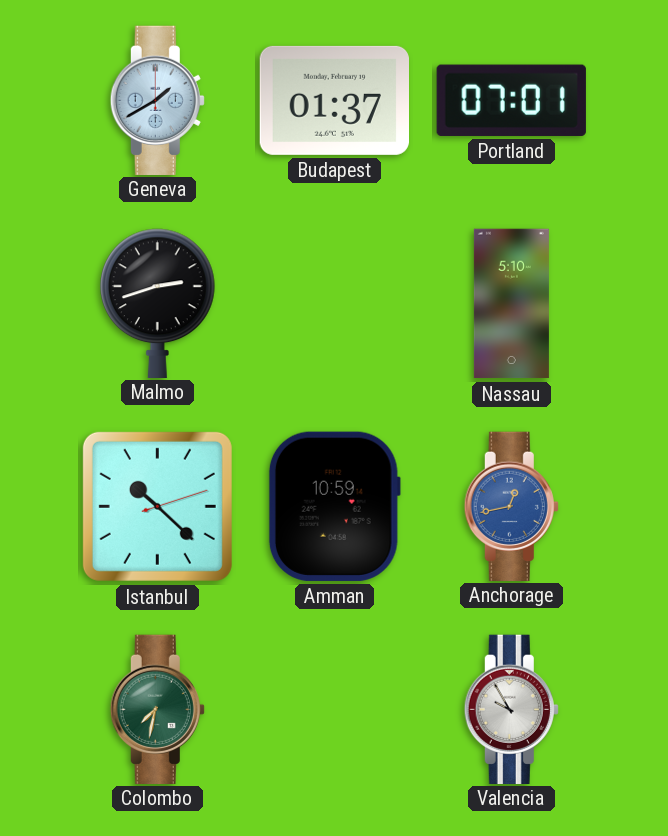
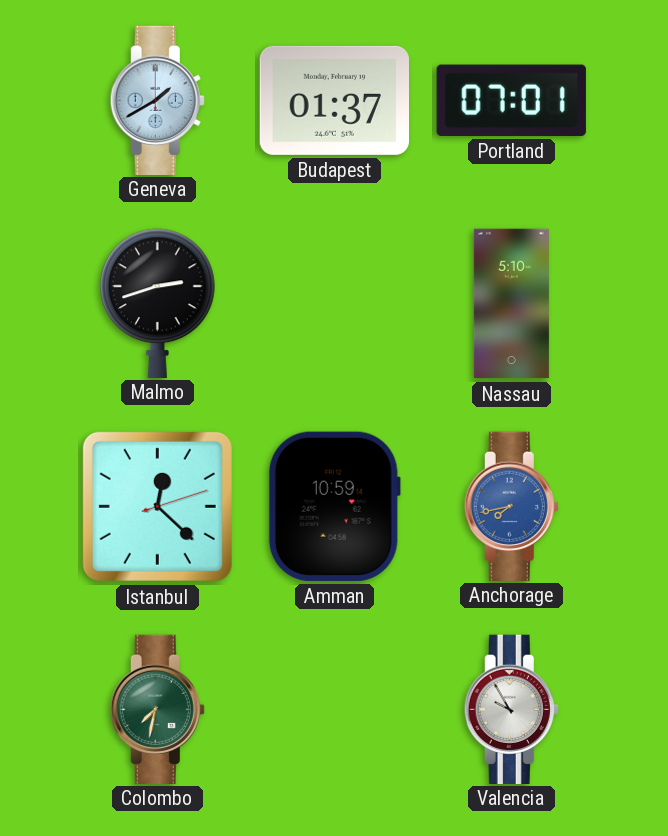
Istanbul: 10:22 -> 12:22
Anchorage: 12:43 -> 7:43
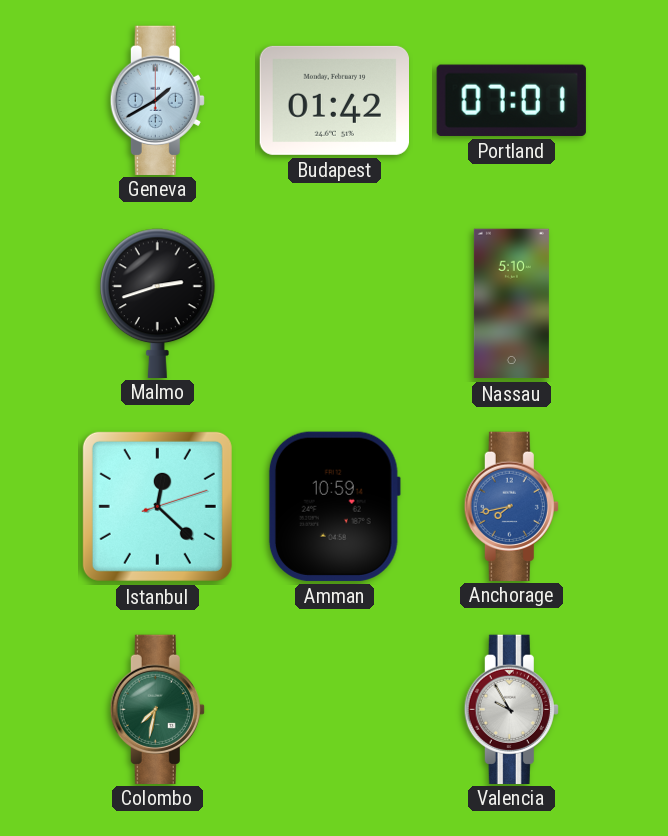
Budapest: 01:37 -> 01:42
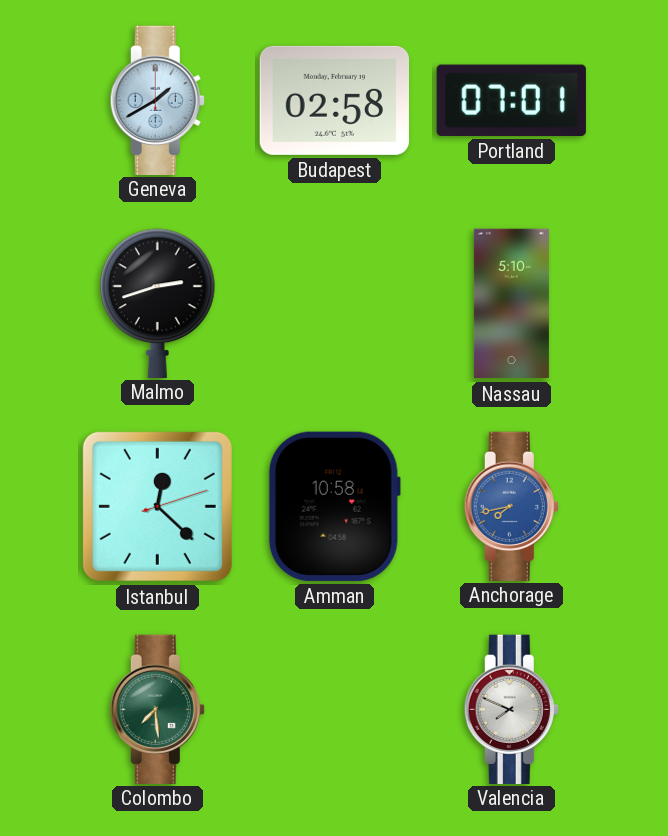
Budapest: 01:42 -> 02:58
Amman: 10:59 -> 10:58
Colombo: 7:32 -> 7:29
Valencia: 9:55 -> 7:49
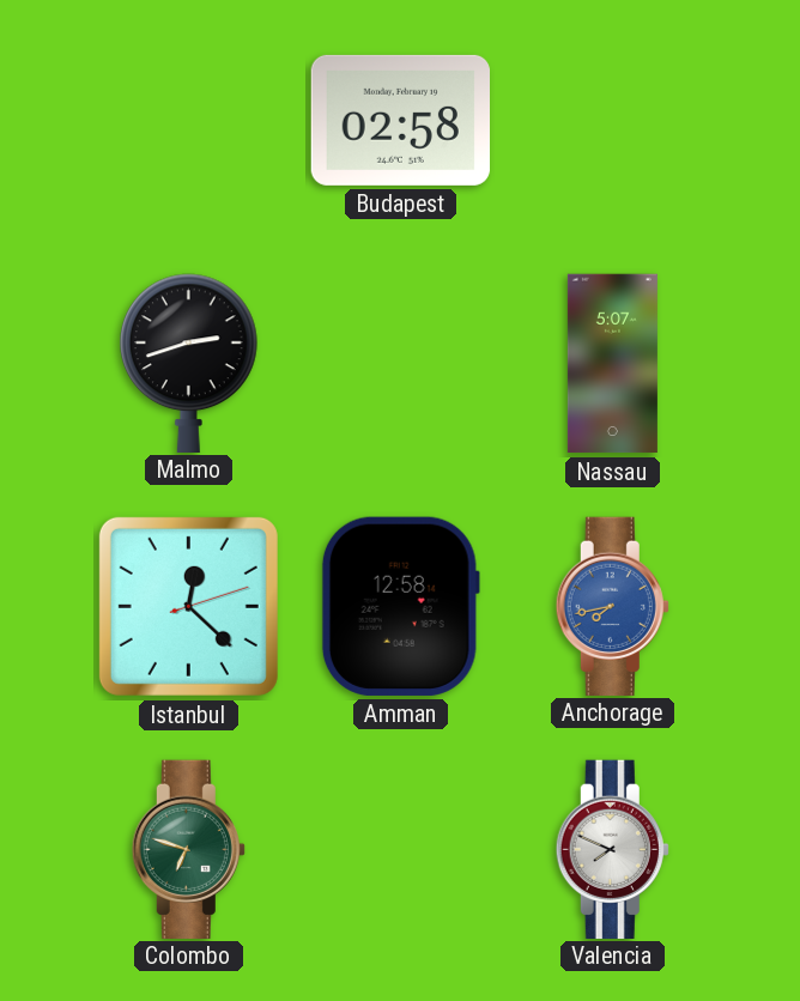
Geneva: 1:40 -> none
Portland: 07:01 -> none
Nassau: 5:10 -> 5:07
Amman: 10:58 -> 12:58
Colombo: 7:29 -> 6:48
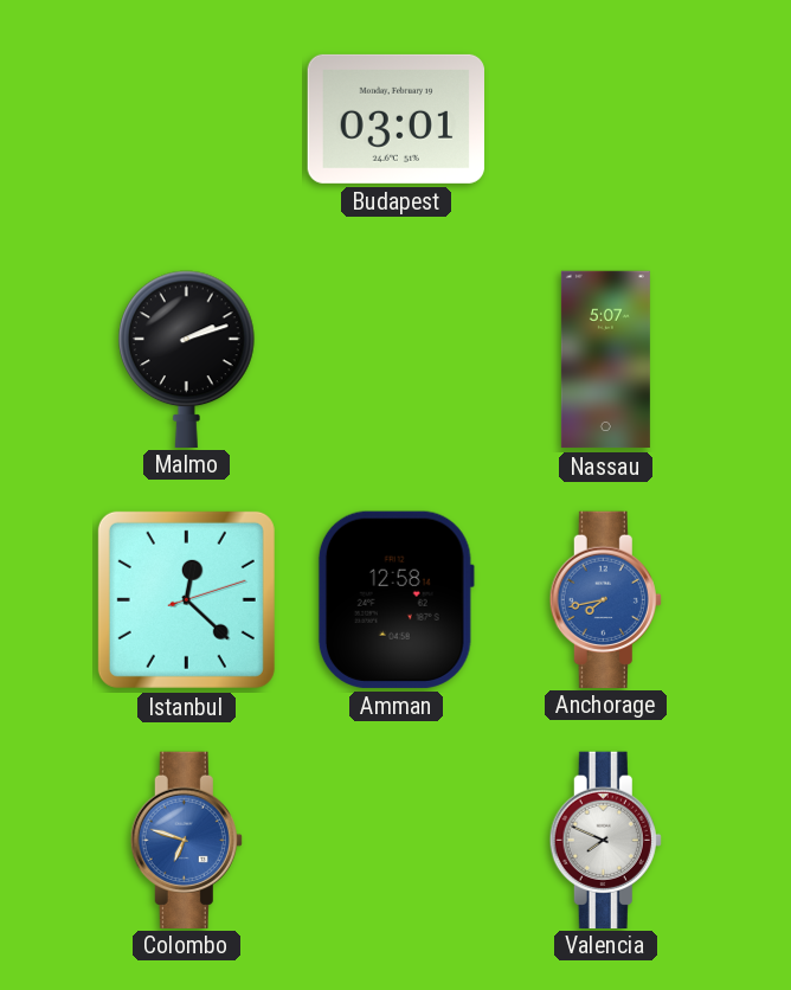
Budapest: 02:58 -> 03:01
Malmo: 2:42 -> 2:12
Colombo dial: green -> blue
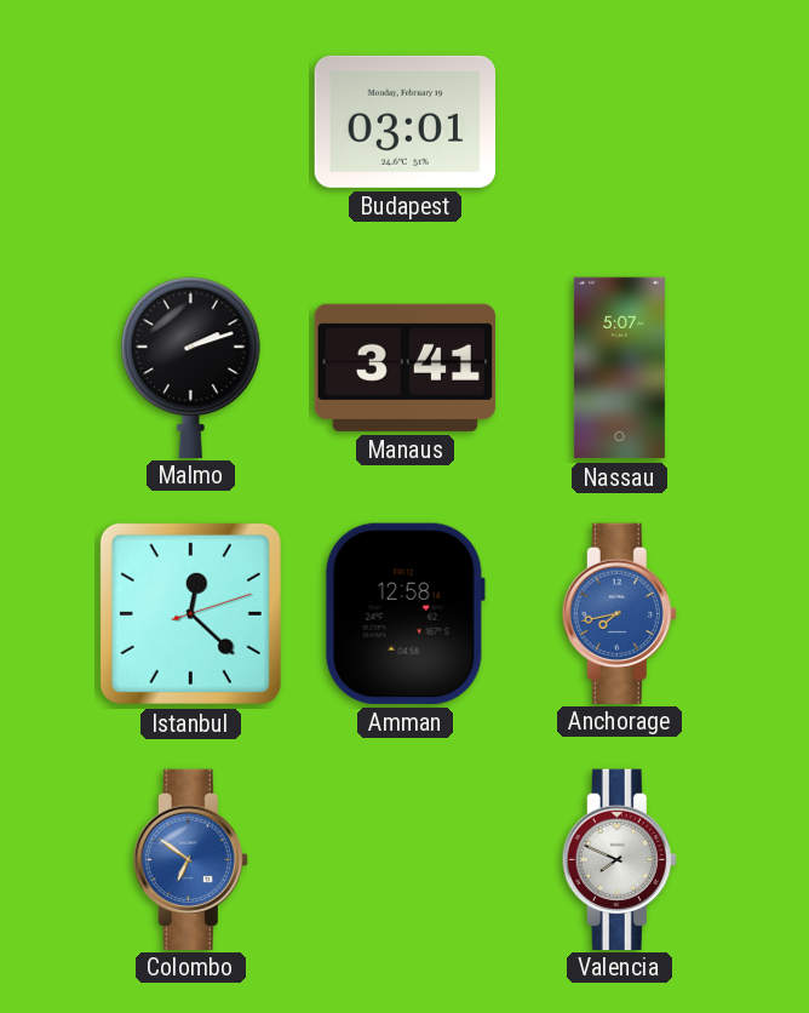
Manaus: none -> 3:41
Colombo: 6:48 -> 6:51
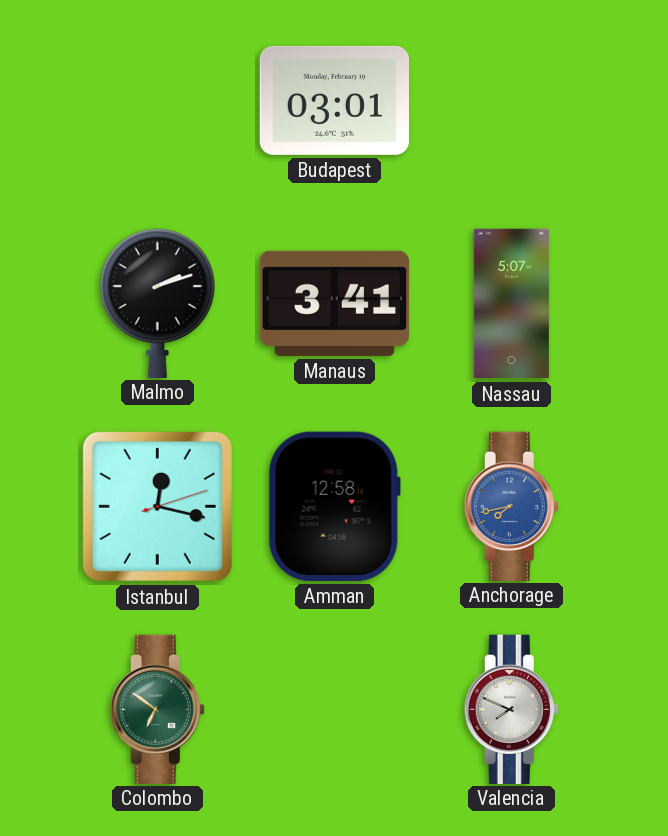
Istanbul: 12:22 -> 12:17
Colombo dial: blue -> green
